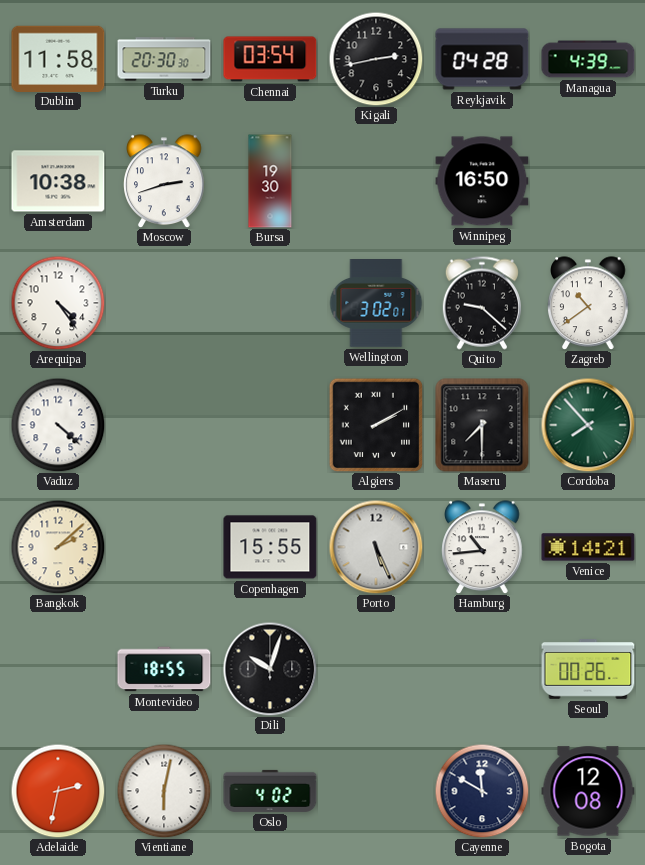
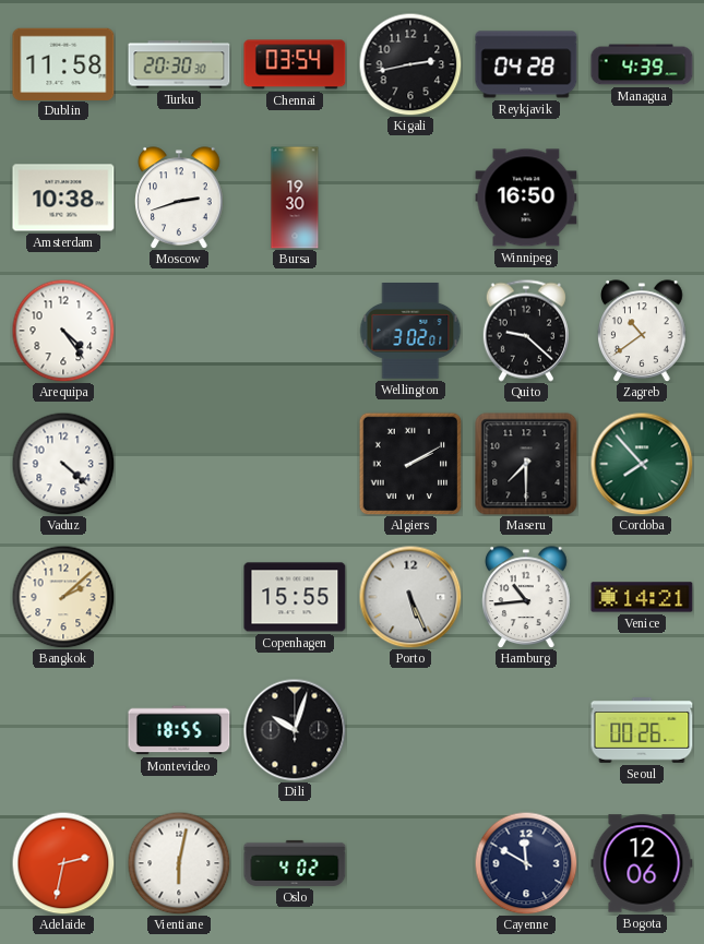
Bogota: 12:08 -> 12:06
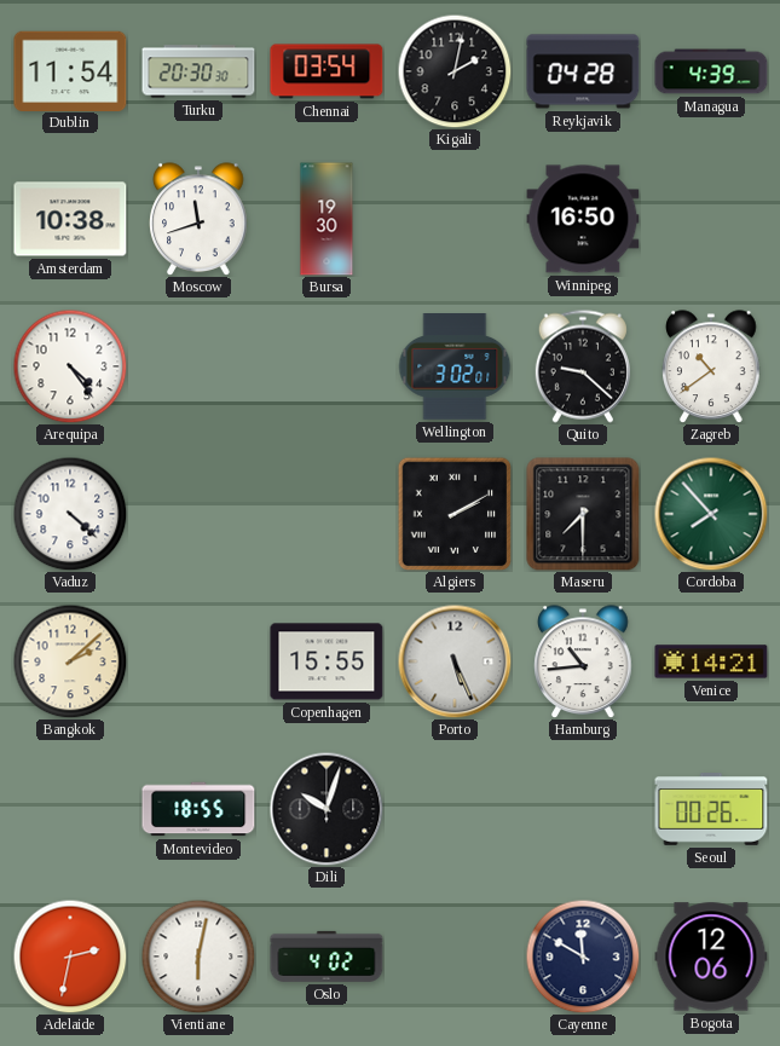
Dublin: 11:58 -> 11:54
Kigali: 2:43 -> 2:02
Moscow: 2:42 -> 11:42
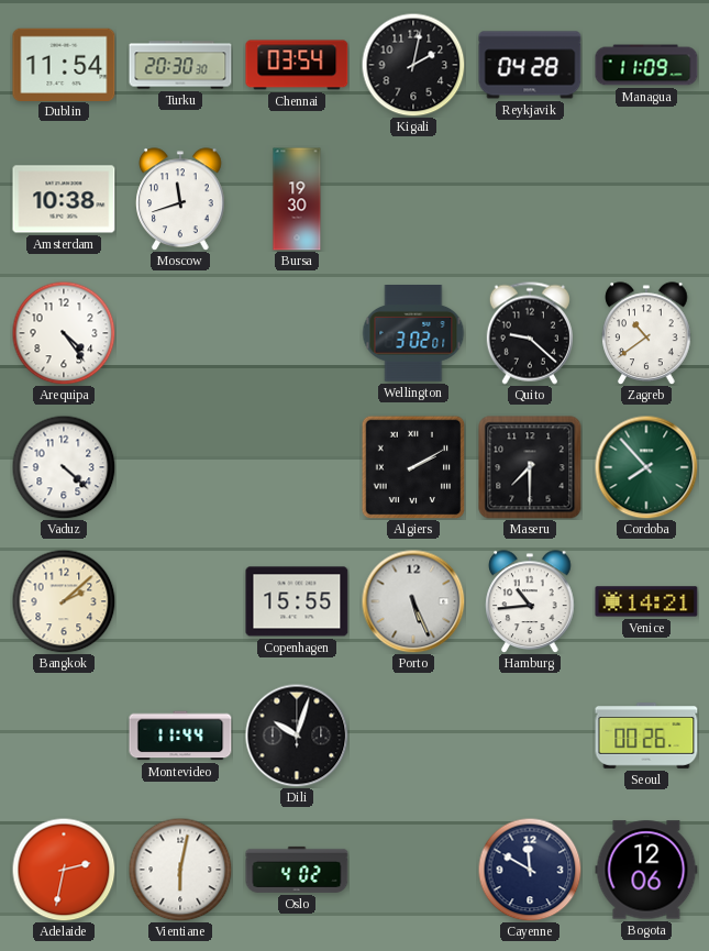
Managua: 4:39 -> 11:09
Winnipeg: 16:50 -> none
Montevideo: 18:55 -> 11:44
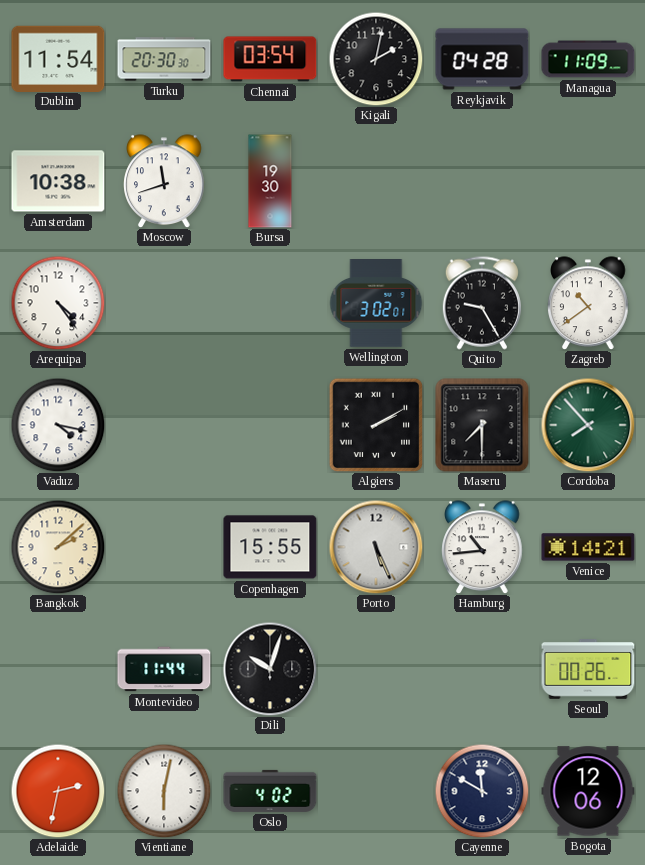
Quito: 9:22 -> 9:25
Vaduz: 4:22 -> 4:17
